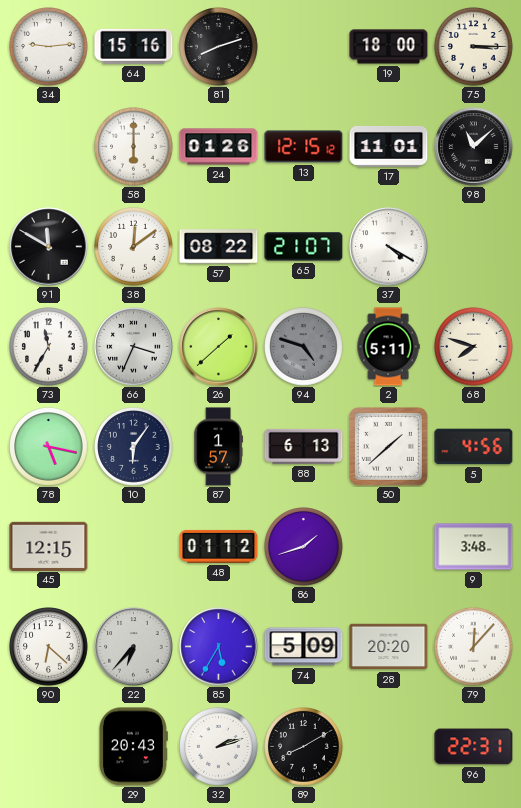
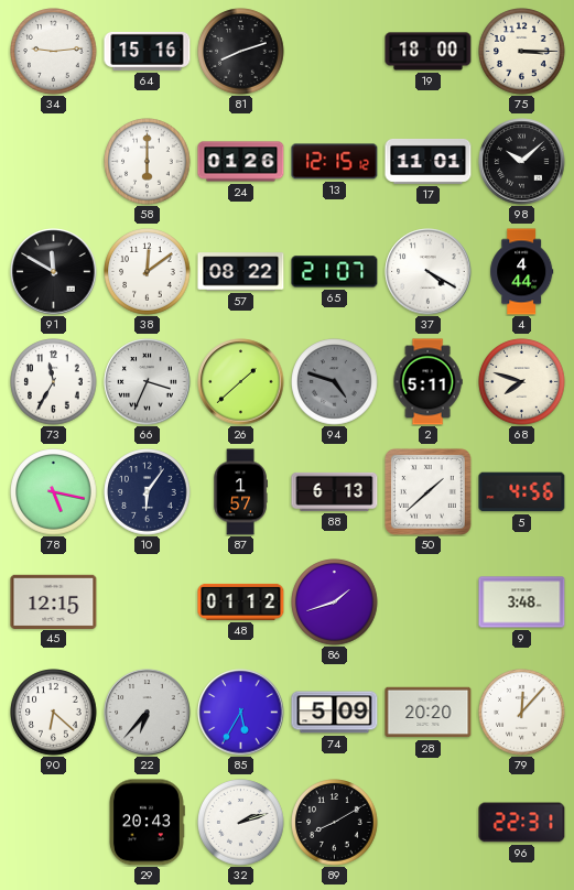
98: 11:08 -> 10:08
4: none -> 4:44
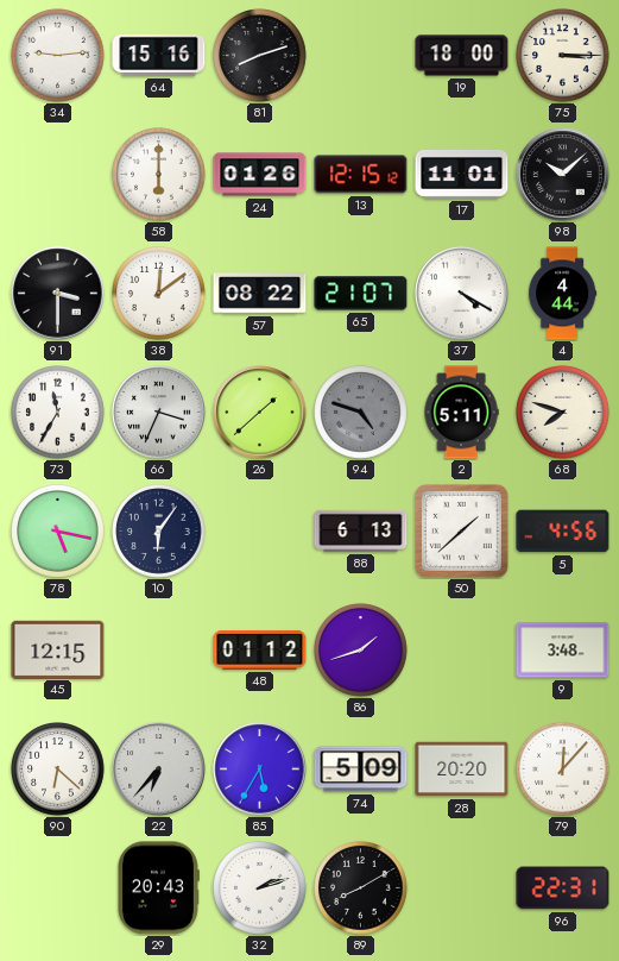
91: 11:50 -> 3:30
87: 1:57 -> none
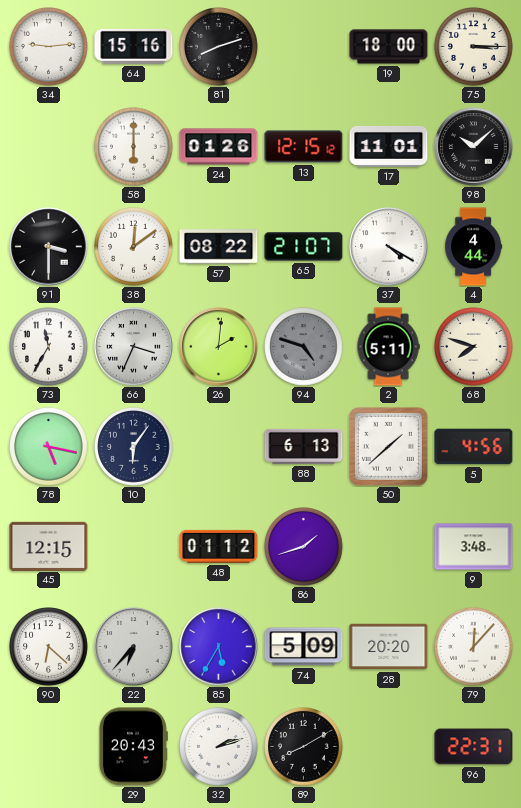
26: 1:38 -> 2:01
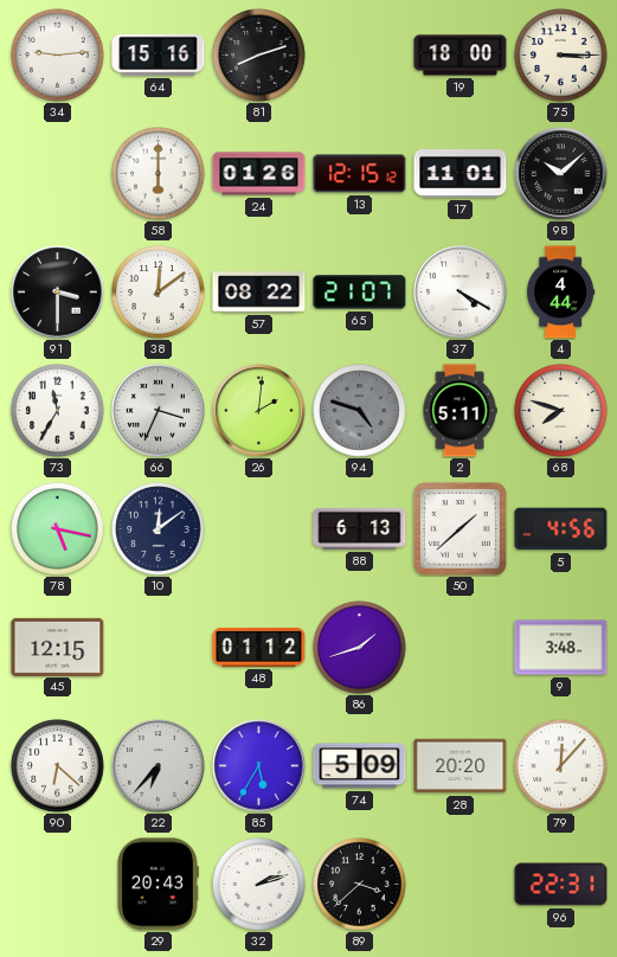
10: 6:06 -> 12:09
89: 8:10 -> 3:38
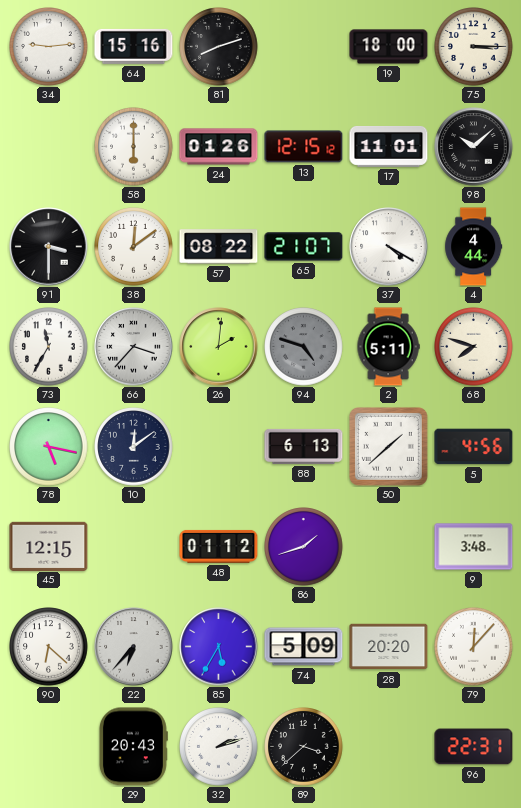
66: 3:34 -> 3:37
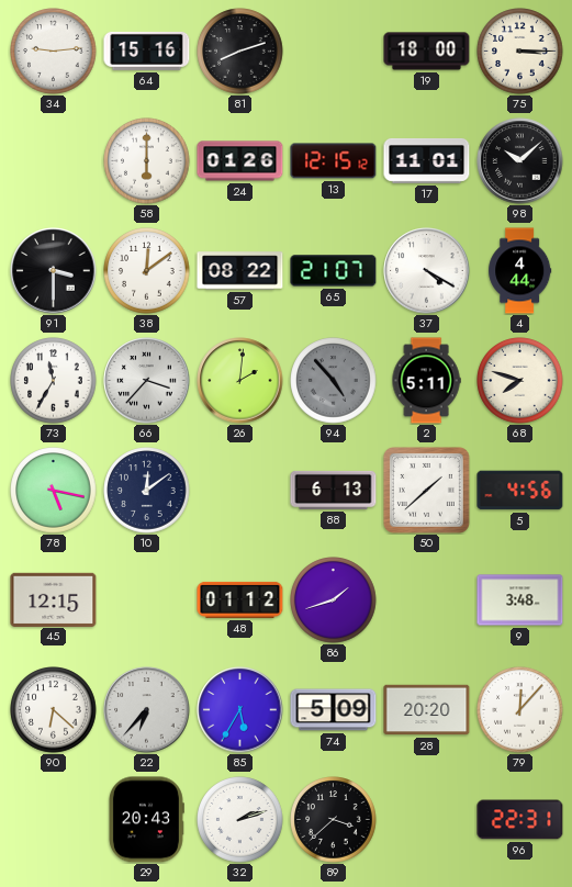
94: 4:48 -> 4:53
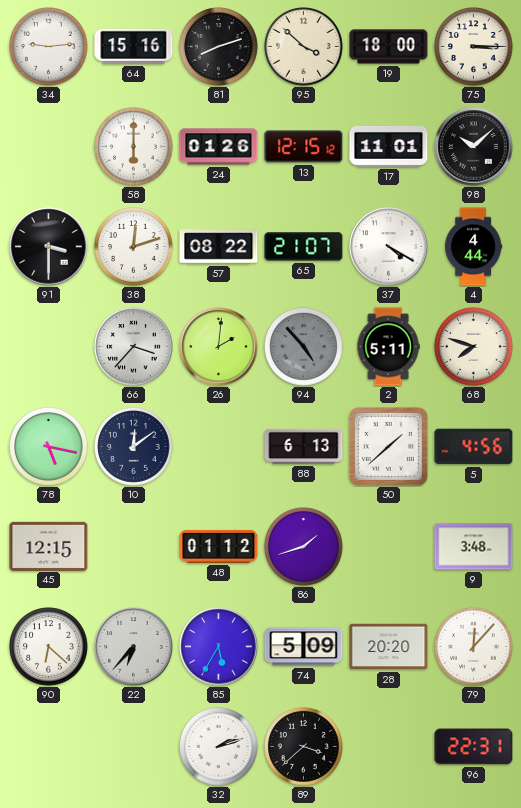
95: none -> 3:52
38: 12:09 -> 12:12
73: 11:35 -> none
29: 20:43 -> none
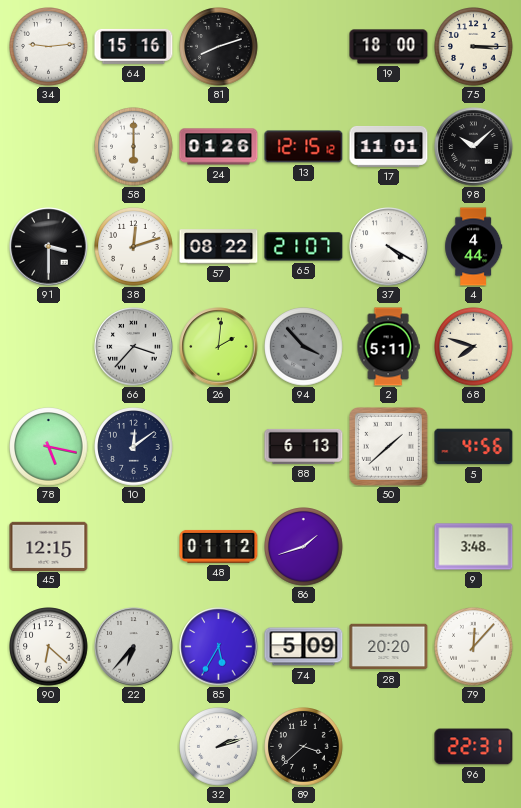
95: 3:52 -> none
94: 4:53 -> 3:53
